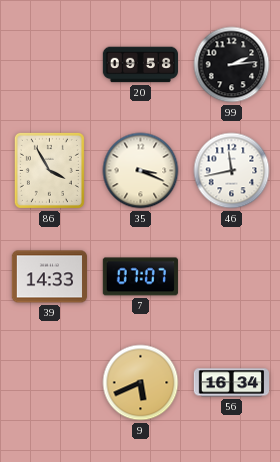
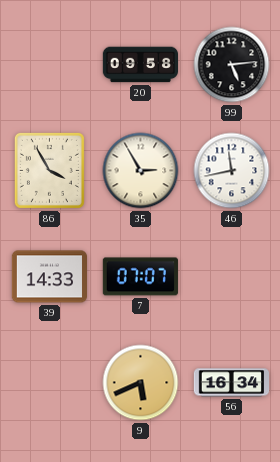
99: 2:14 -> 5:14
35: 3:19 -> 2:55
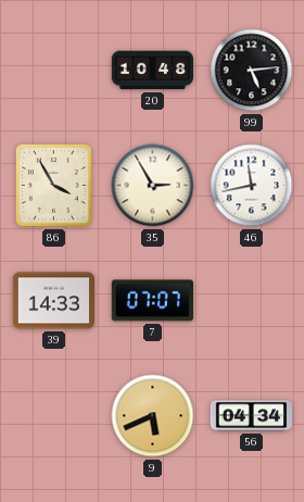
20: 09:58 -> 10:48
56: 16:34 -> 04:34
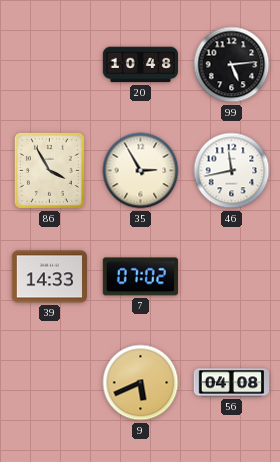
7: 07:07 -> 07:02
56: 04:34 -> 04:08
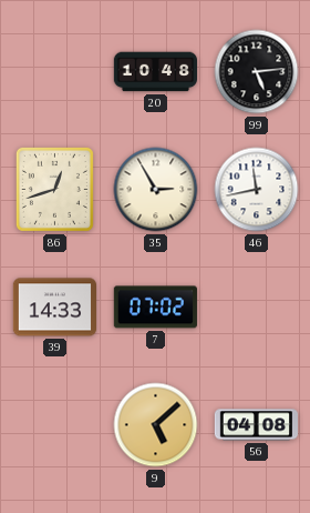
86: 3:55 -> 12:42
9: 5:41 -> 5:08
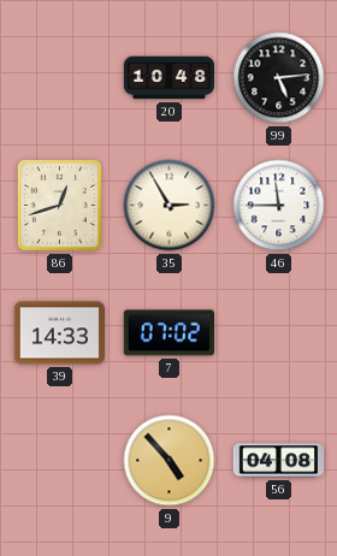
46: 11:43 -> 11:45
9: 5:08 -> 4:53
